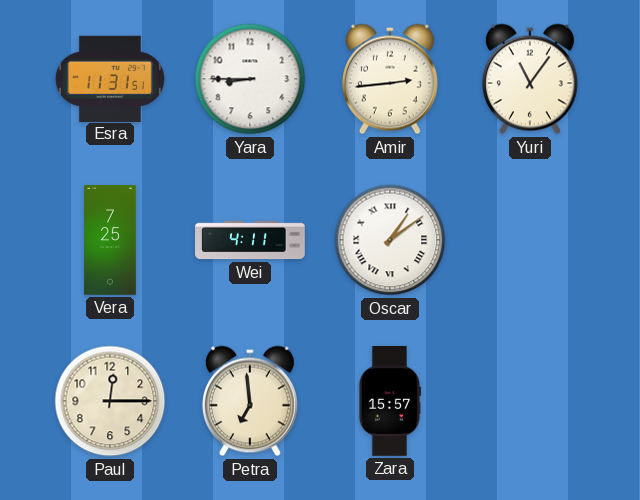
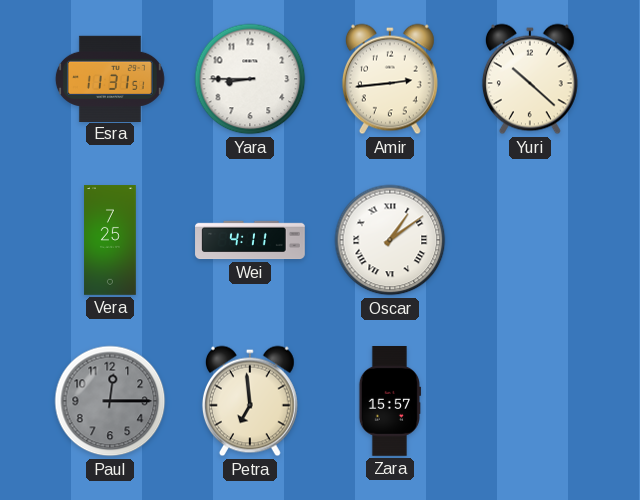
Yuri: 11:06 -> 10:22
Paul dial: cream -> grey
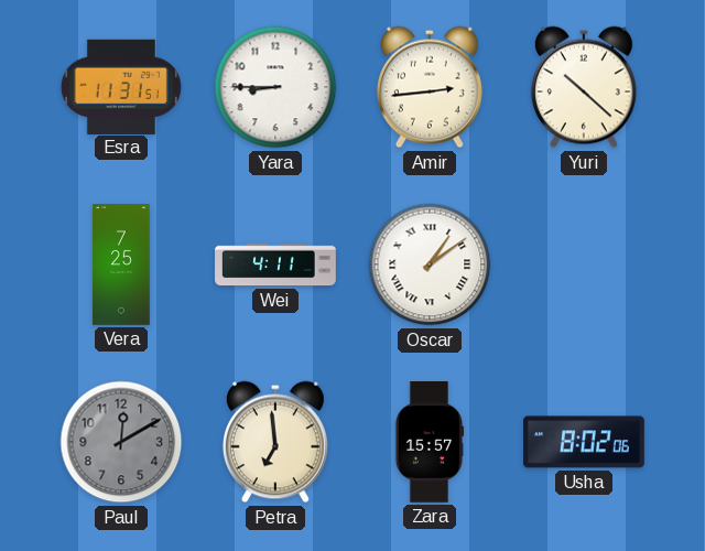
Paul: 12:15 -> 12:10
Usha: none -> 8:02
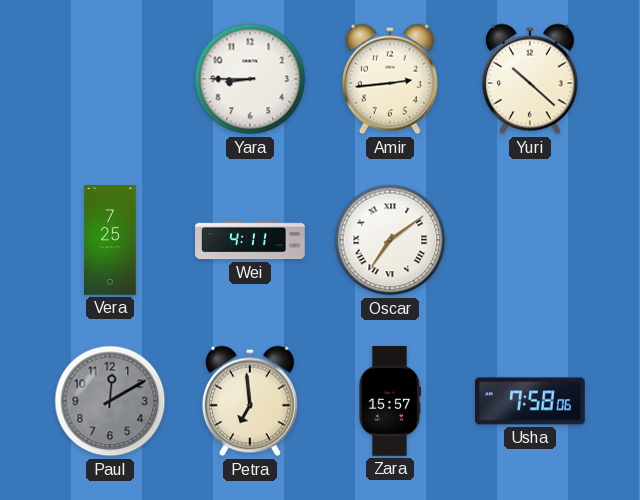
Esra: 11:31 -> none
Oscar: 1:09 -> 7:09
Usha: 8:02 -> 7:58
